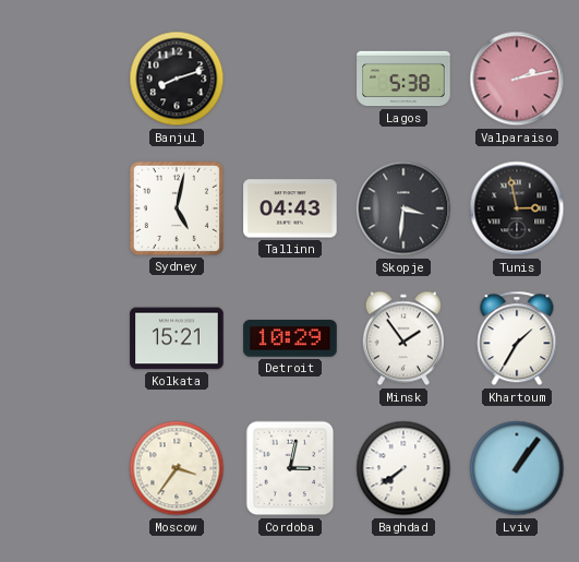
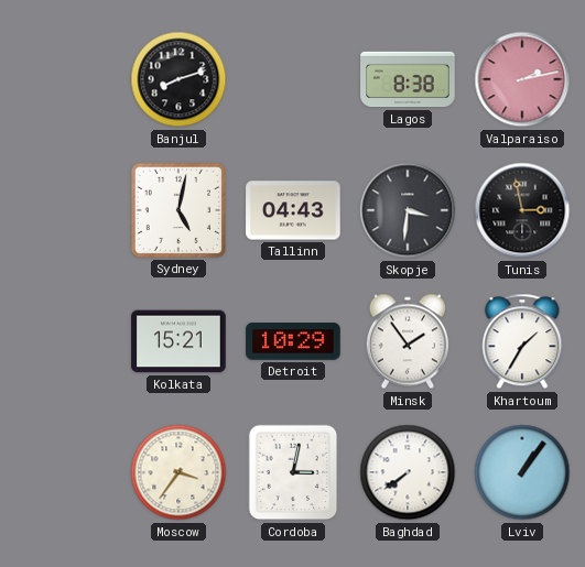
Lagos: 5:38 -> 8:38
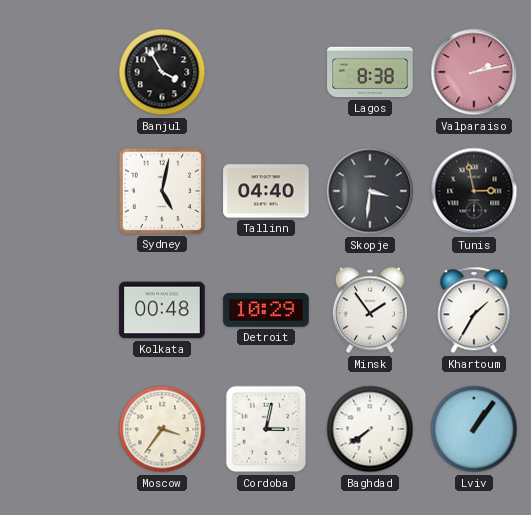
Banjul: 8:12 -> 3:55
Tallinn: 04:43 -> 04:40
Kolkata: 15:21 -> 00:48
